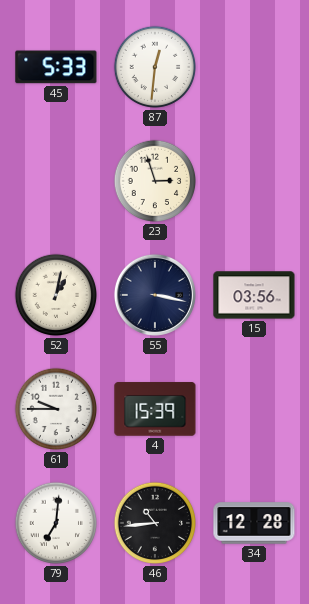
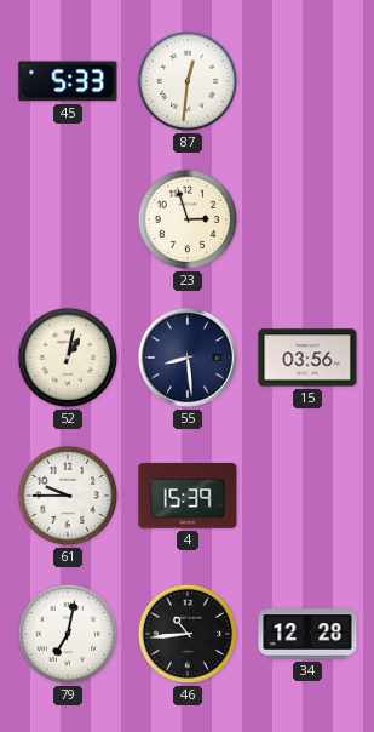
55: 3:17 -> 8:29
79: 7:01 -> 7:02
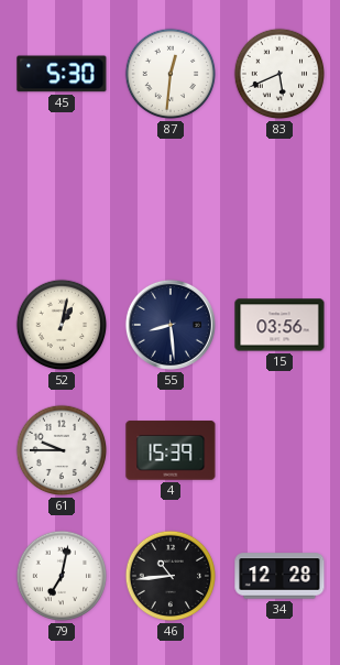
45: 5:33 -> 5:30
83: none -> 5:41
23: 2:57 -> none
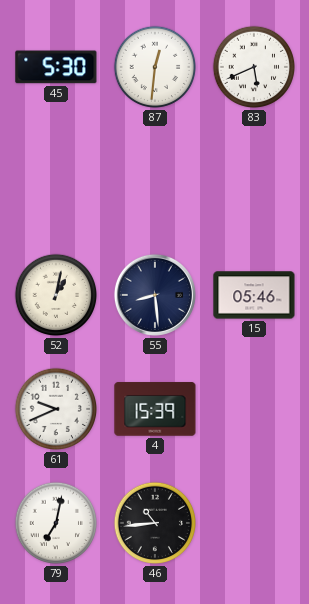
15: 03:56 -> 05:46
61: 9:45 -> 9:41
34: 12:28 -> none
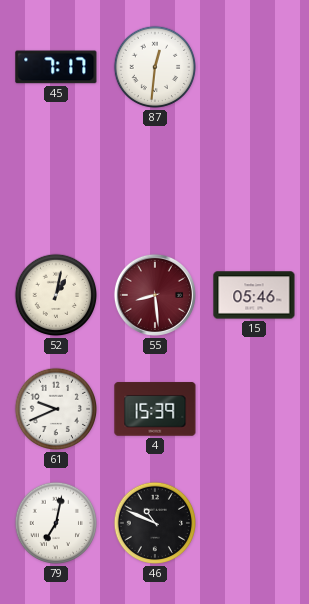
45: 5:30 -> 7:17
83: 5:41 -> none
55 dial: navy -> burgundy
46: 10:44 -> 10:49
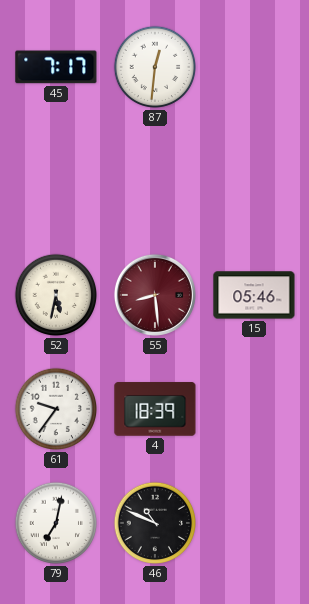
52: 1:02 -> 5:32
61: 9:41 -> 9:36
4: 15:39 -> 18:39
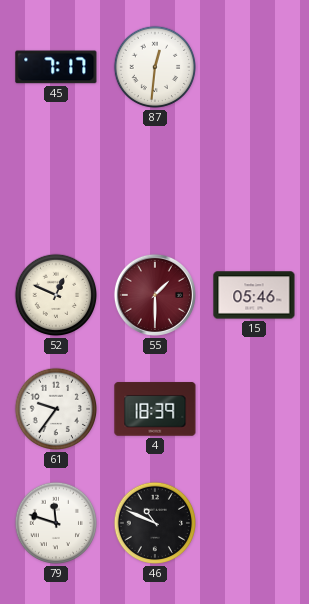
52: 5:32 -> 12:49
55: 8:29 -> 1:30
79: 7:02 -> 11:48
